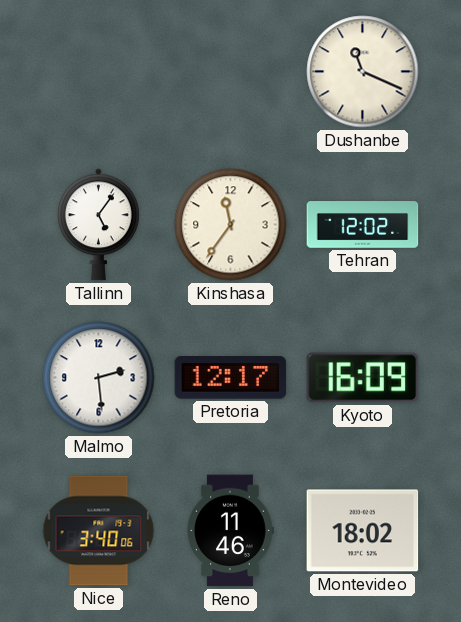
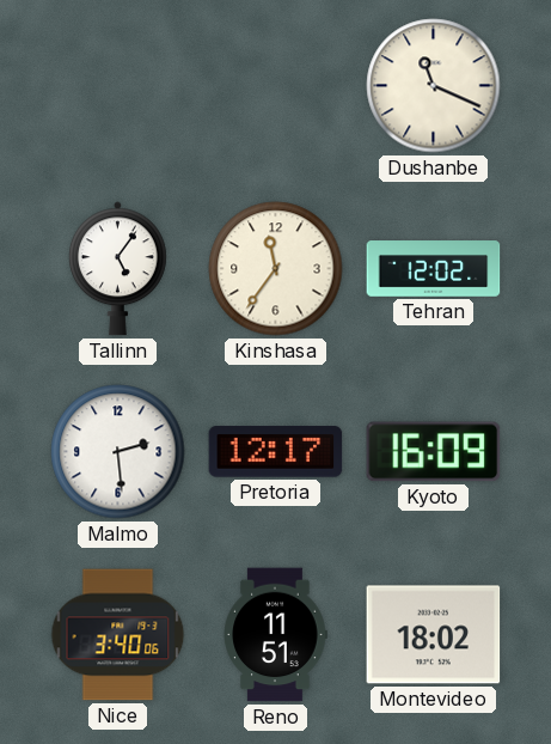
Reno: 11:46 -> 11:51
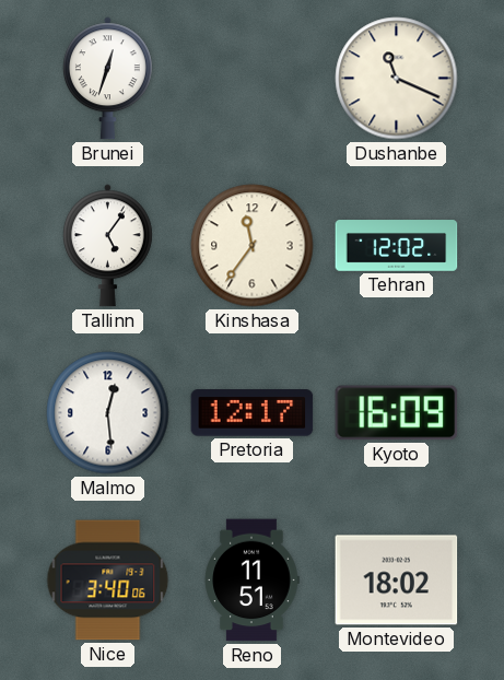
Brunei: none -> 12:33
Malmo: 2:29 -> 12:29
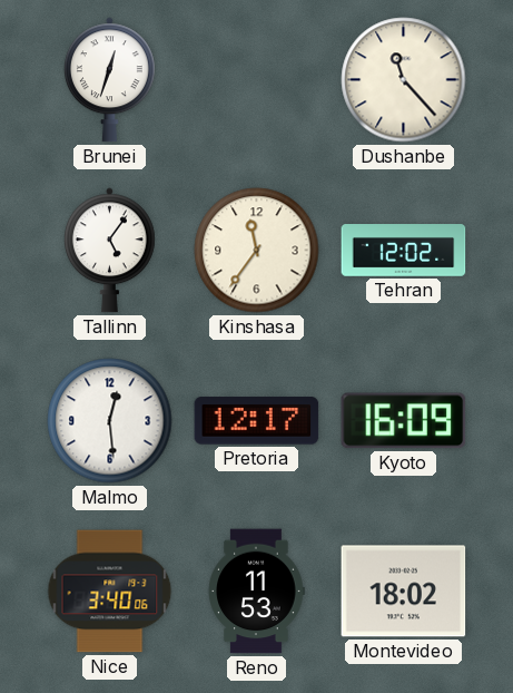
Dushanbe: 11:19 -> 11:23
Reno: 11:51 -> 11:53
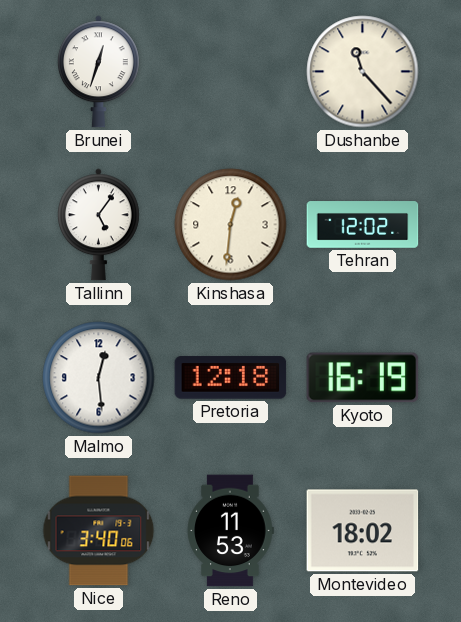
Kinshasa: 11:36 -> 12:31
Pretoria: 12:17 -> 12:18
Kyoto: 16:09 -> 16:19
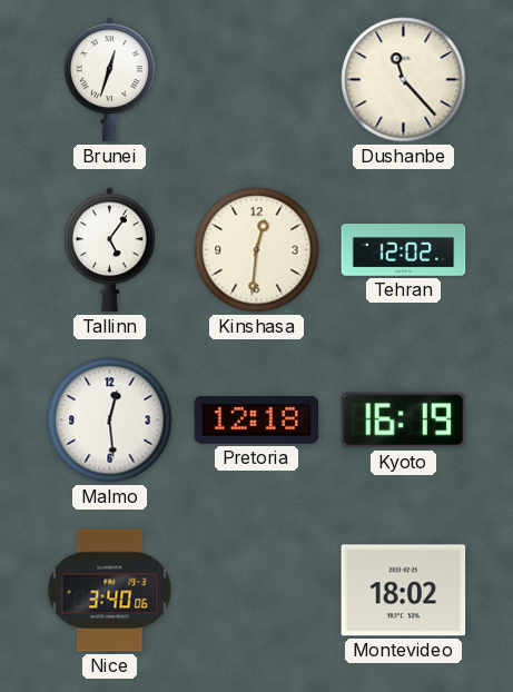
Reno: 11:53 -> none
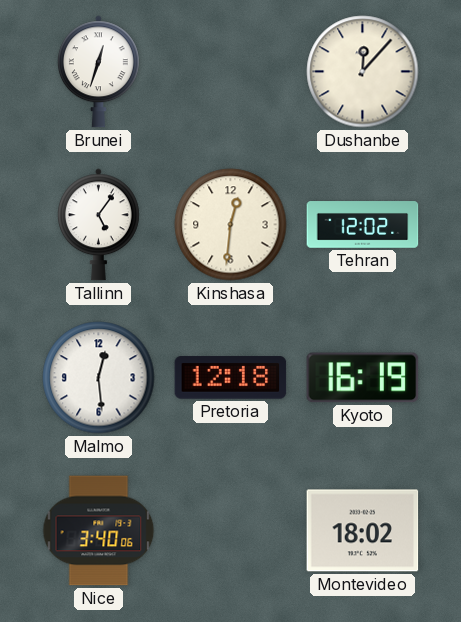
Dushanbe: 11:23 -> 12:07
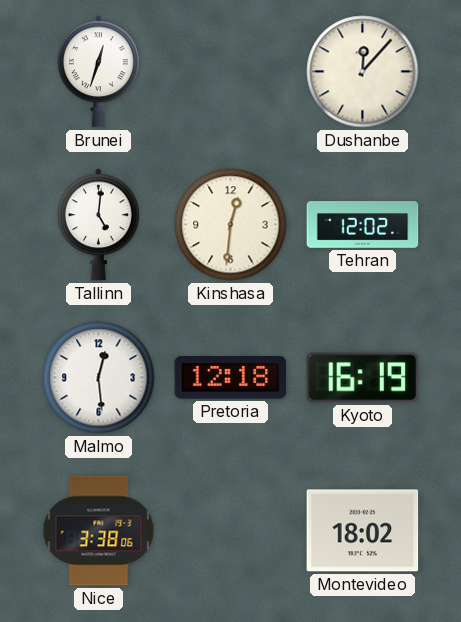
Tallinn: 5:06 -> 5:01
Nice: 3:40 -> 3:38
